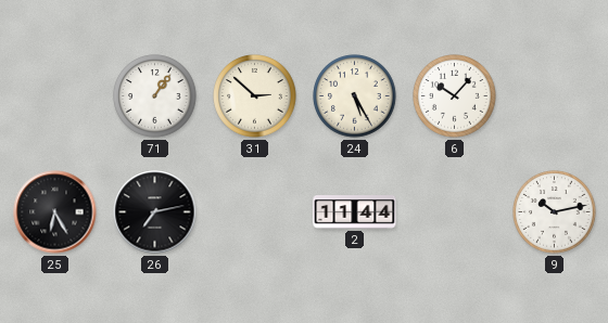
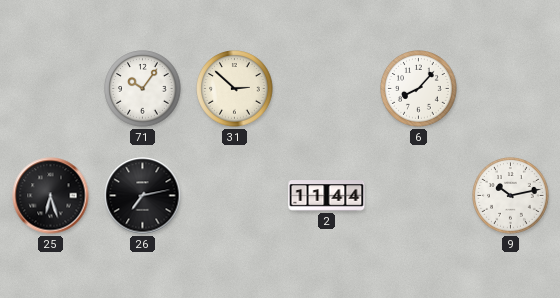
71: 1:06 -> 10:06
24: 5:25 -> none
6: 10:07 -> 8:07
25: 6:25 -> 6:27
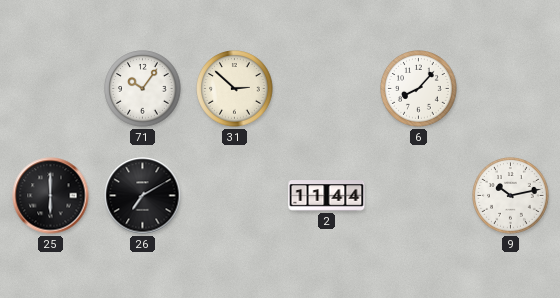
25: 6:27 -> 6:00
26: 7:13 -> 7:10
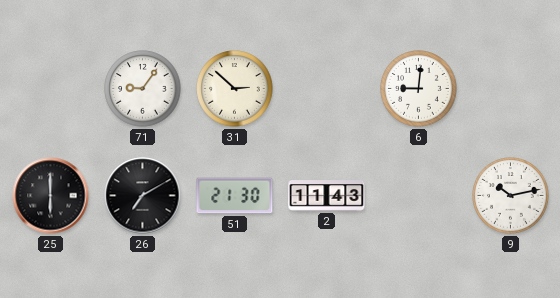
71: 10:06 -> 9:06
6: 8:07 -> 9:01
51: none -> 21:30
2: 11:44 -> 11:43
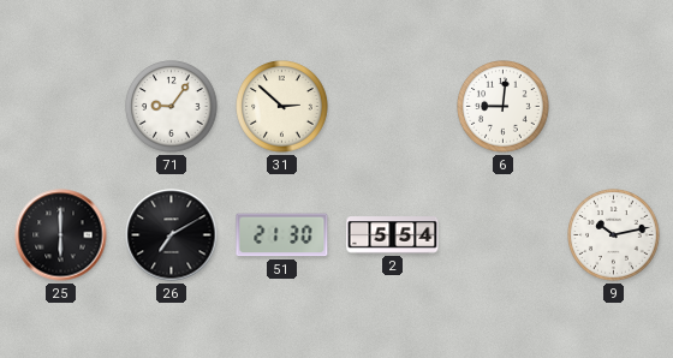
2: 11:43 -> 5:54
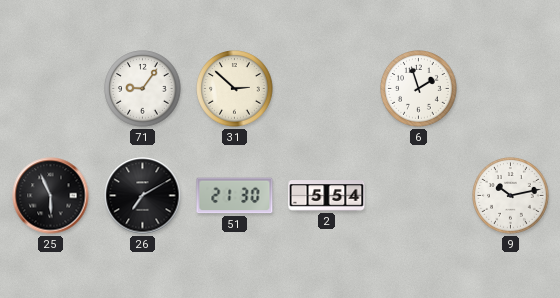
6: 9:01 -> 1:57
25: 6:00 -> 5:56
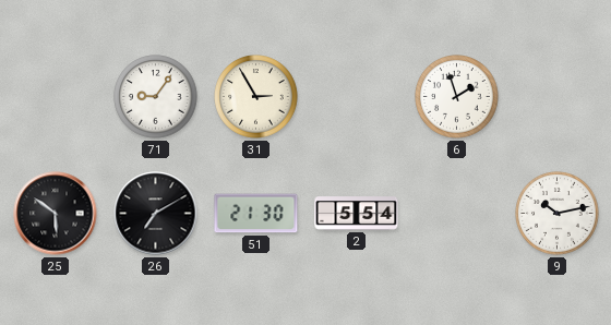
31: 2:52 -> 2:55
25: 5:56 -> 5:51
